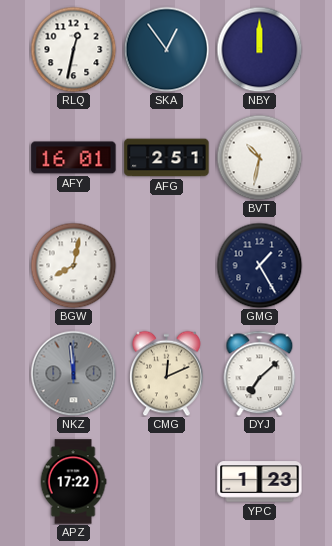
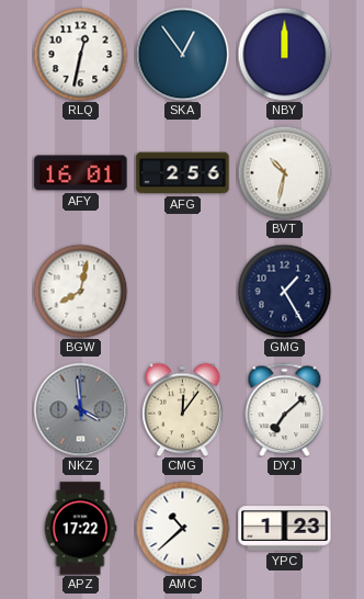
AFG: 2:51 -> 2:56
NKZ: 11:59 -> 3:59
CMG: 12:11 -> 12:06
AMC: none -> 10:38
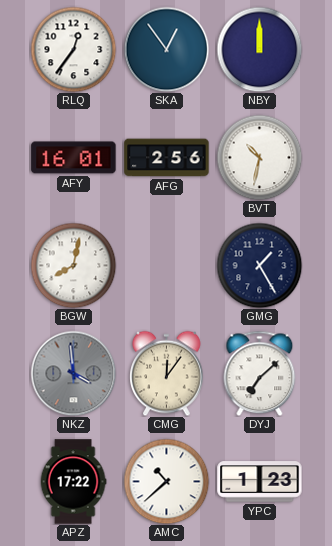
RLQ: 12:32 -> 12:36
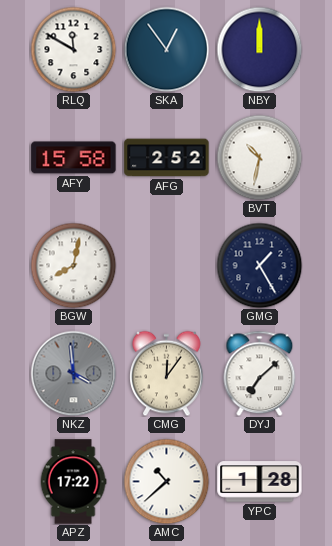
RLQ: 12:36 -> 11:50
AFY: 16:01 -> 15:58
AFG: 2:56 -> 2:52
YPC: 1:23 -> 1:28
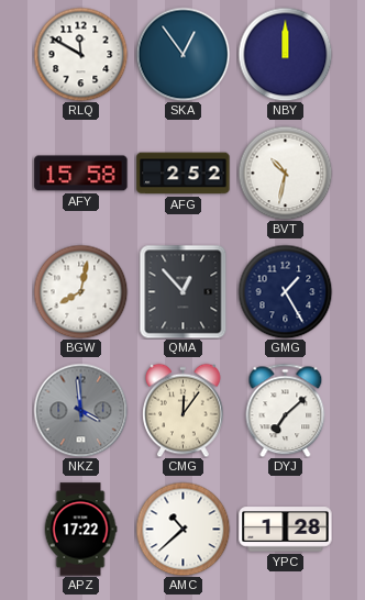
QMA: none -> 12:53
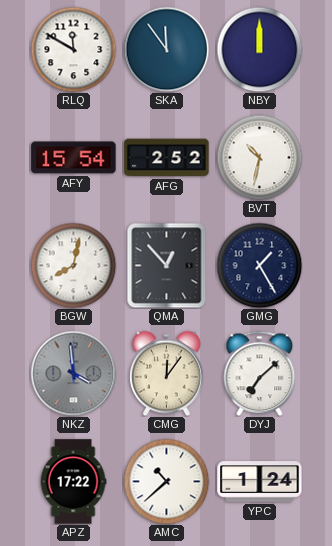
SKA: 12:54 -> 11:54
AFY: 15:58 -> 15:54
YPC: 1:28 -> 1:24
